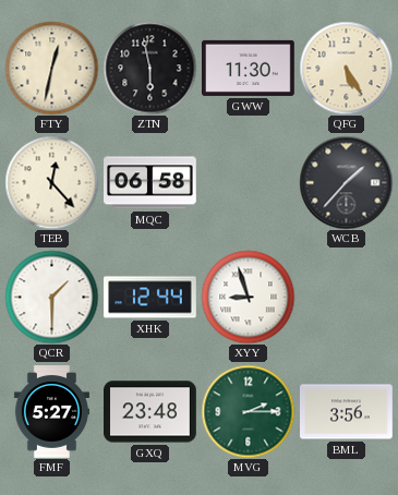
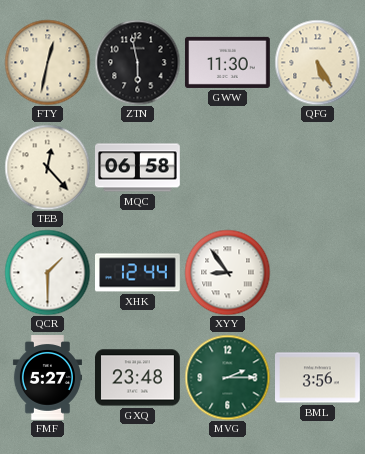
WCB: 1:37 -> none
XYY: 8:57 -> 8:54
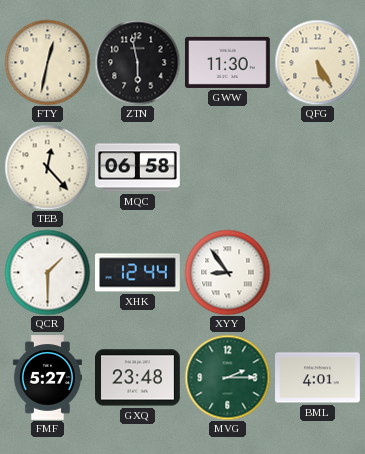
BML: 3:56 -> 4:01
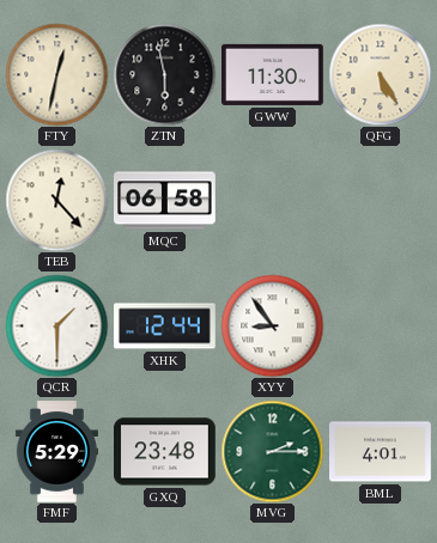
FMF: 5:27 -> 5:29
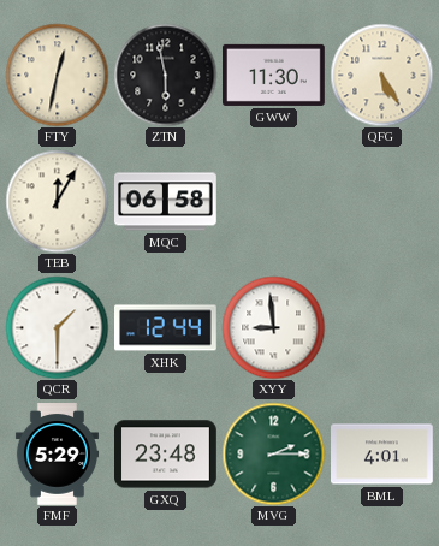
TEB: 12:23 -> 12:05
XYY: 8:54 -> 8:59
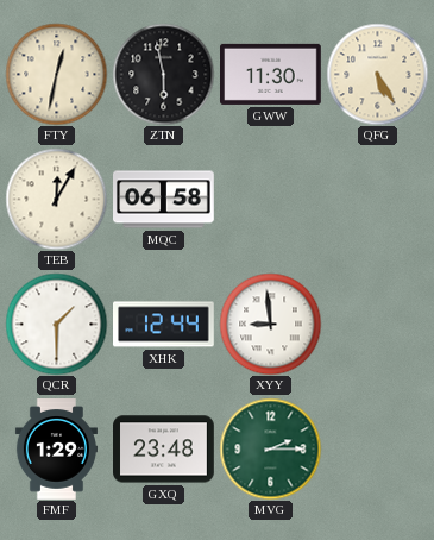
FMF: 5:29 -> 1:29
BML: 4:01 -> none
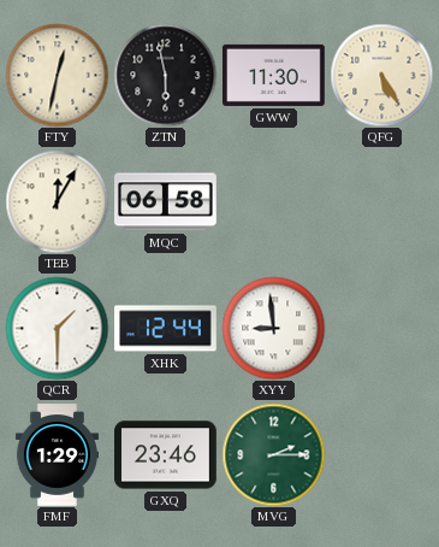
GXQ: 23:48 -> 23:46
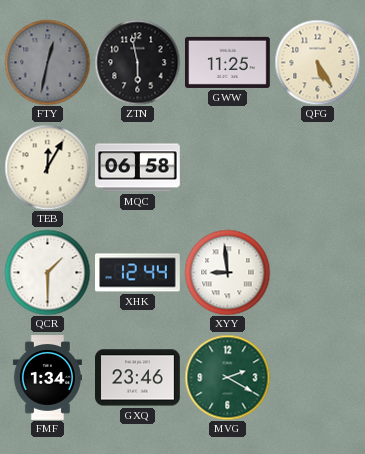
FTY dial: cream -> grey
GWW: 11:30 -> 11:25
FMF: 1:29 -> 1:34
MVG: 2:15 -> 2:20
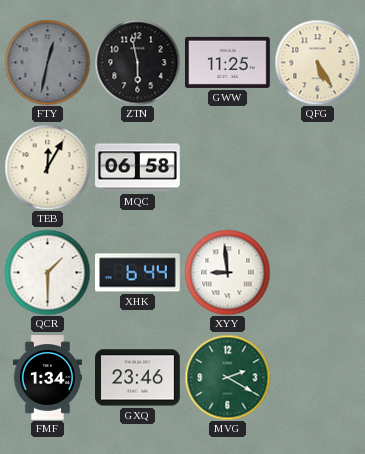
XHK: 12:44 -> 6:44
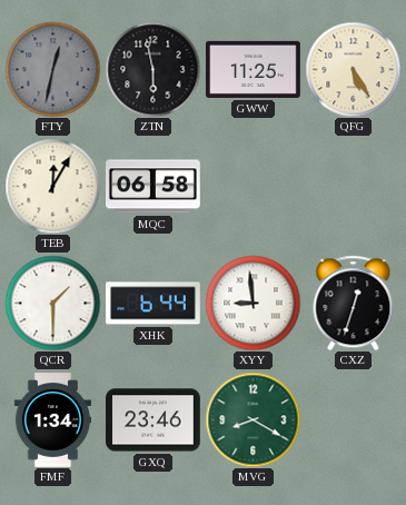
CXZ: none -> 12:33
MVG: 2:20 -> 8:20
